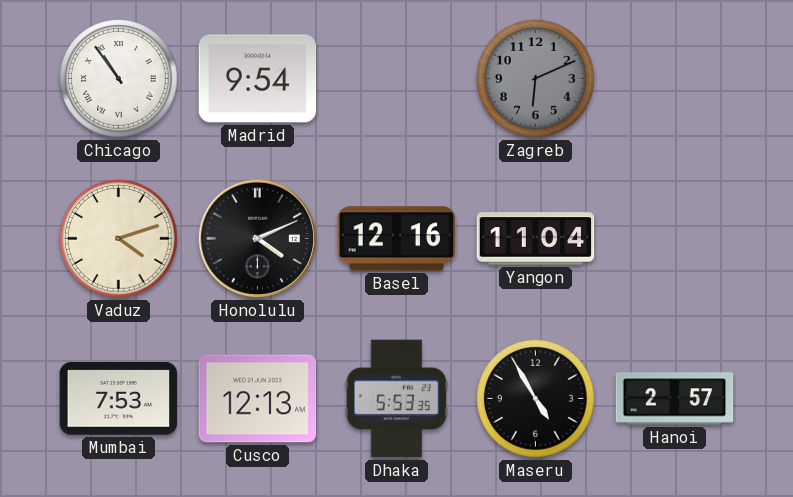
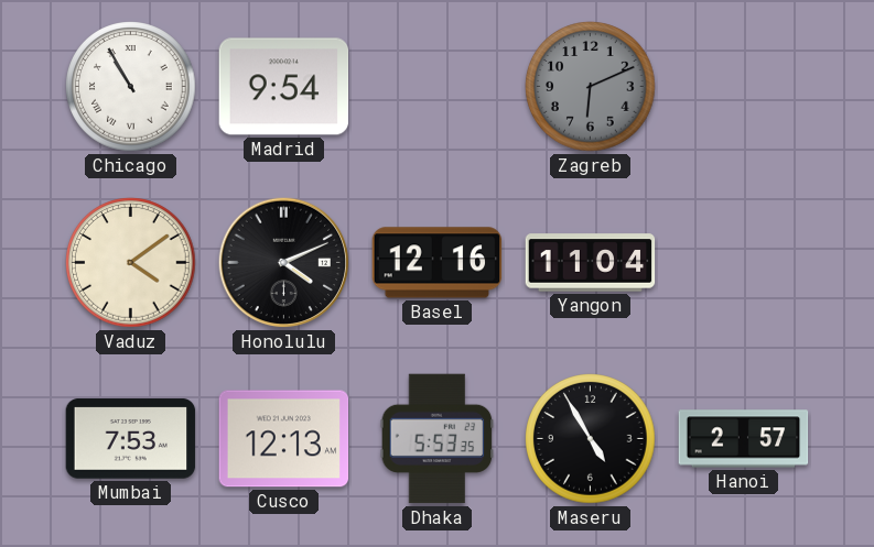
Chicago: 10:54 -> 10:55
Vaduz: 4:12 -> 4:09
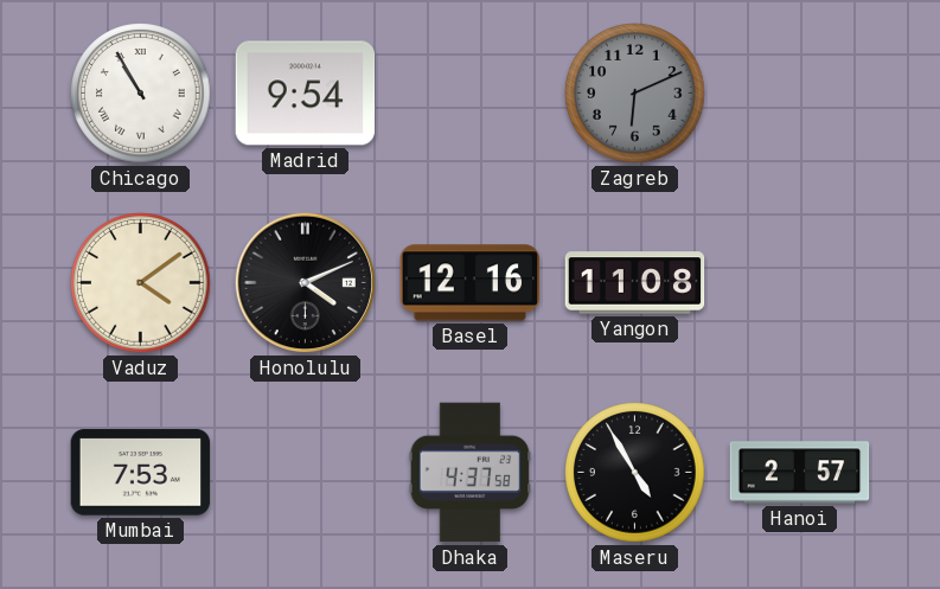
Yangon: 11:04 -> 11:08
Cusco: 12:13 -> none
Dhaka: 5:53 -> 4:37
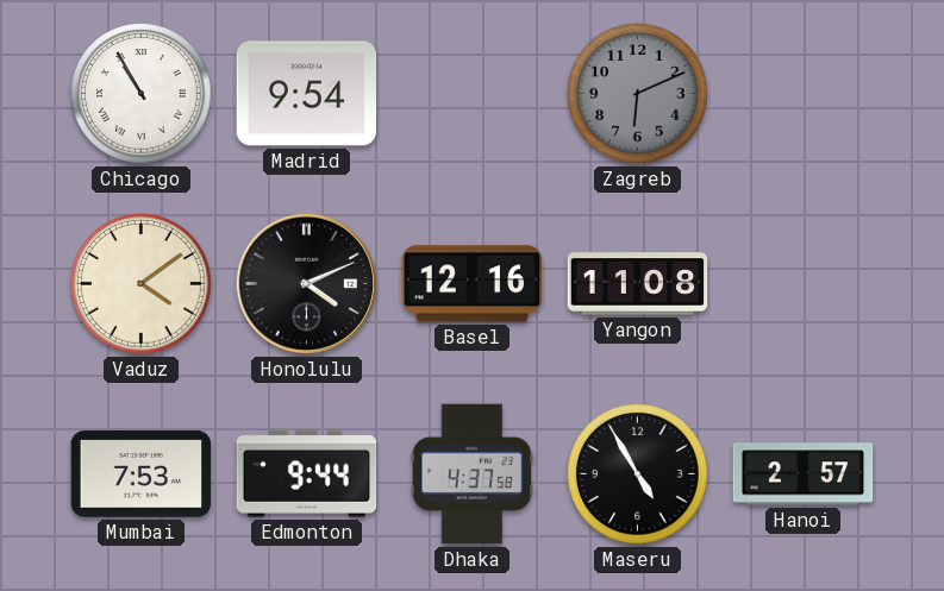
Edmonton: none -> 9:44
